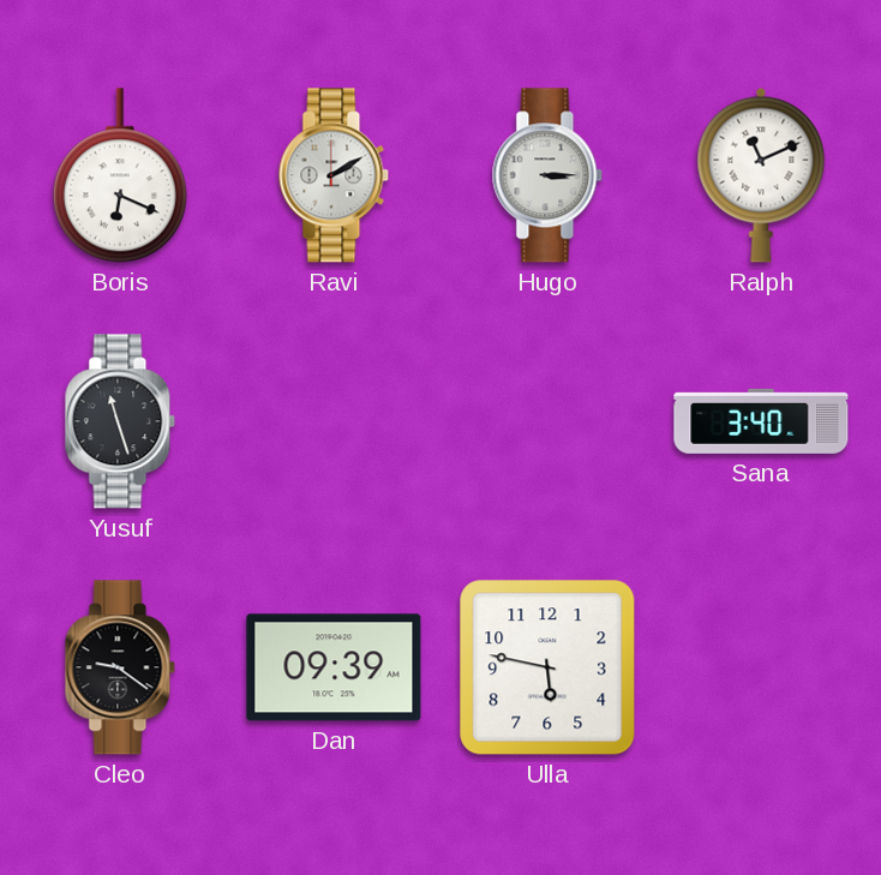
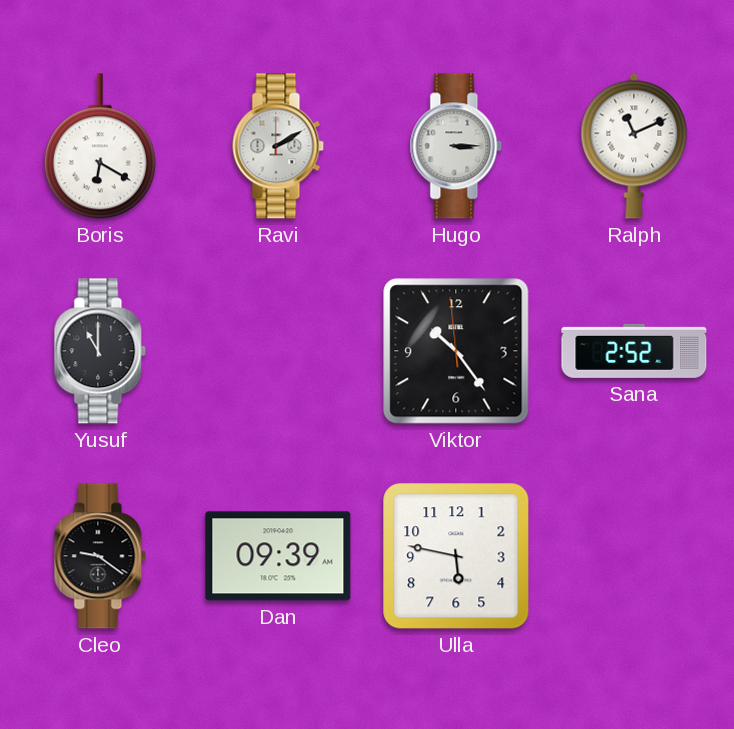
Boris: 6:19 -> 6:20
Yusuf: 11:27 -> 11:00
Viktor: none -> 10:23
Sana: 3:40 -> 2:52
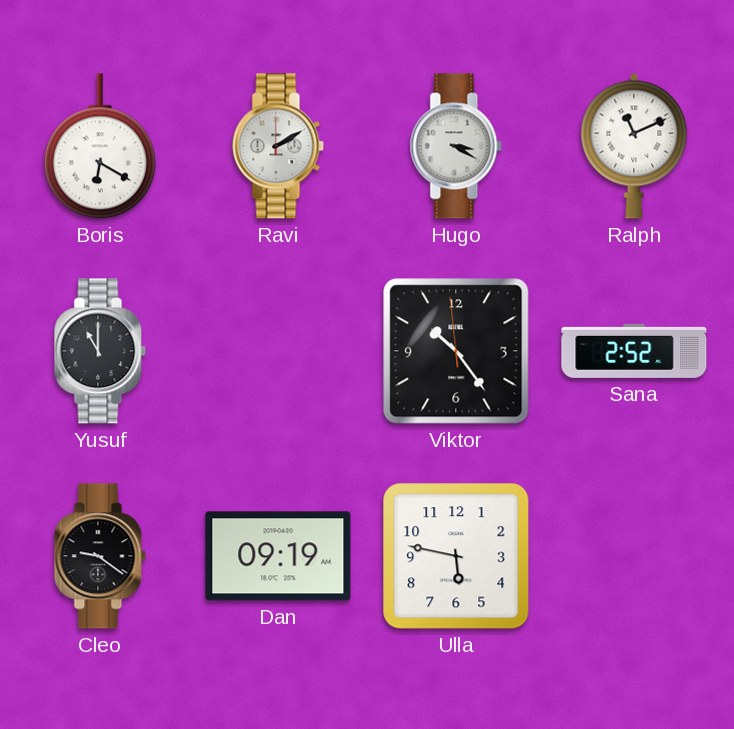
Hugo: 3:15 -> 3:20
Dan: 09:39 -> 09:19
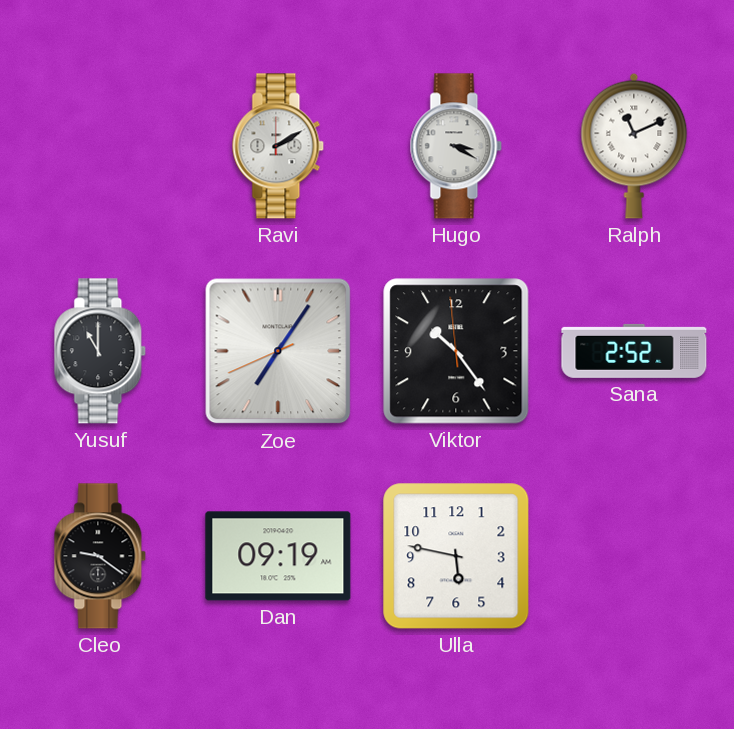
Boris: 6:20 -> none
Zoe: none -> 7:05
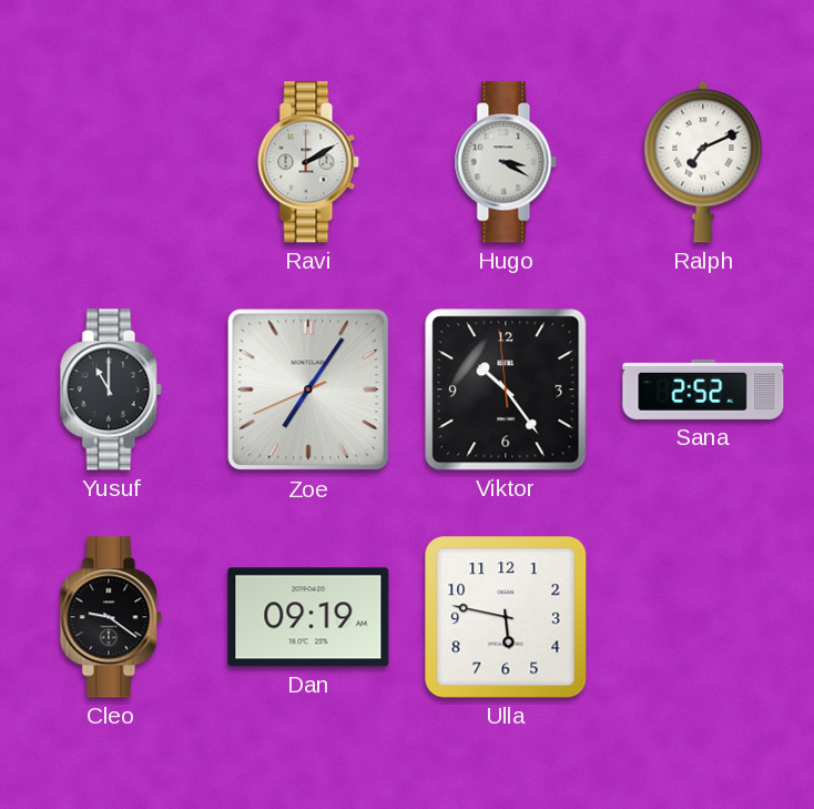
Ralph: 11:11 -> 7:11
